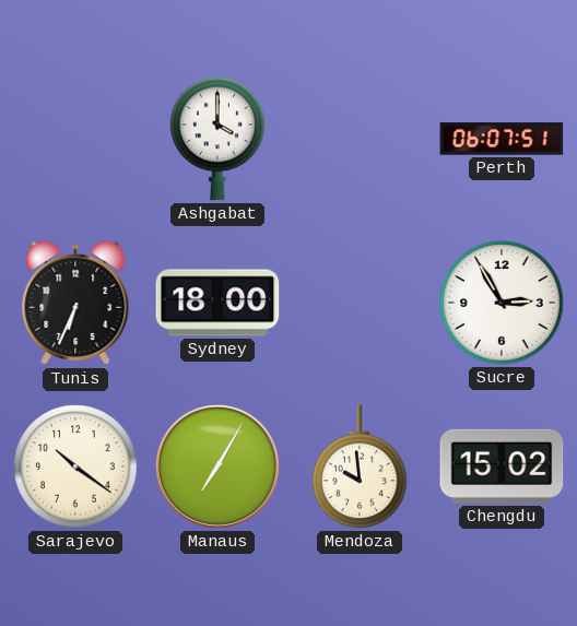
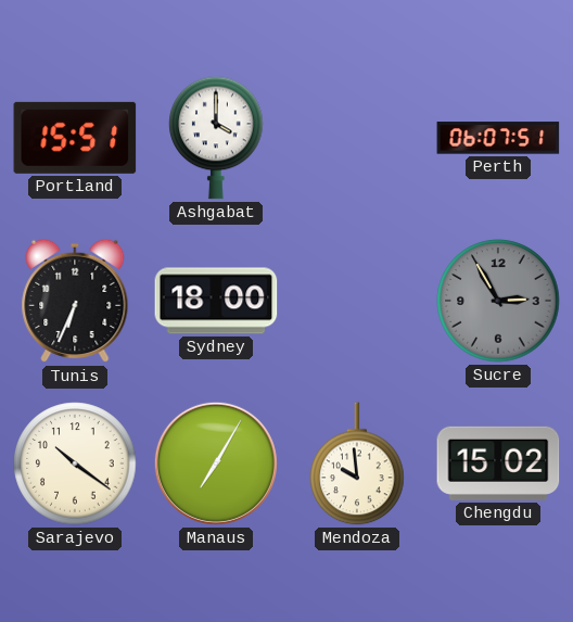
Portland: none -> 15:51
Sucre dial: white -> grey
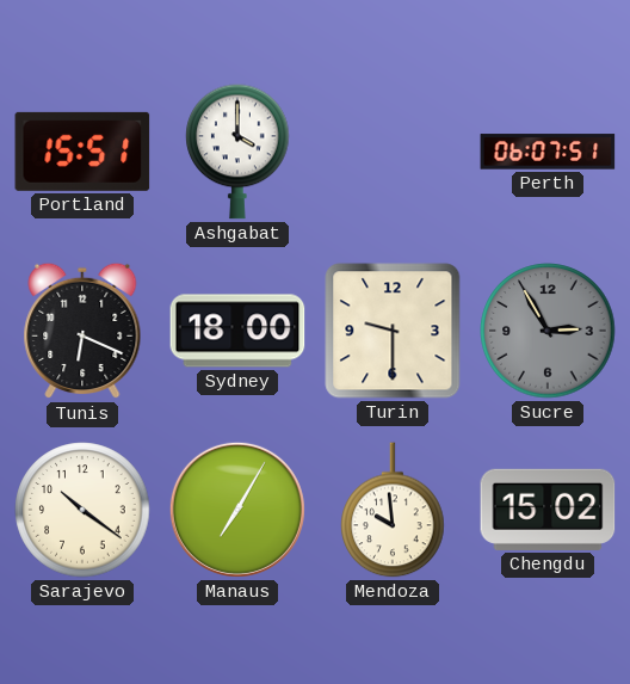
Tunis: 6:34 -> 6:19
Turin: none -> 9:30
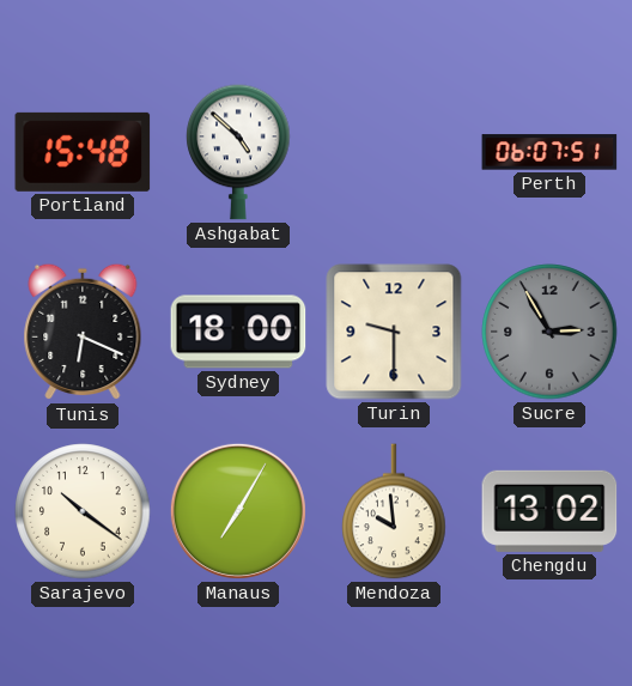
Portland: 15:51 -> 15:48
Ashgabat: 4:00 -> 4:52
Chengdu: 15:02 -> 13:02
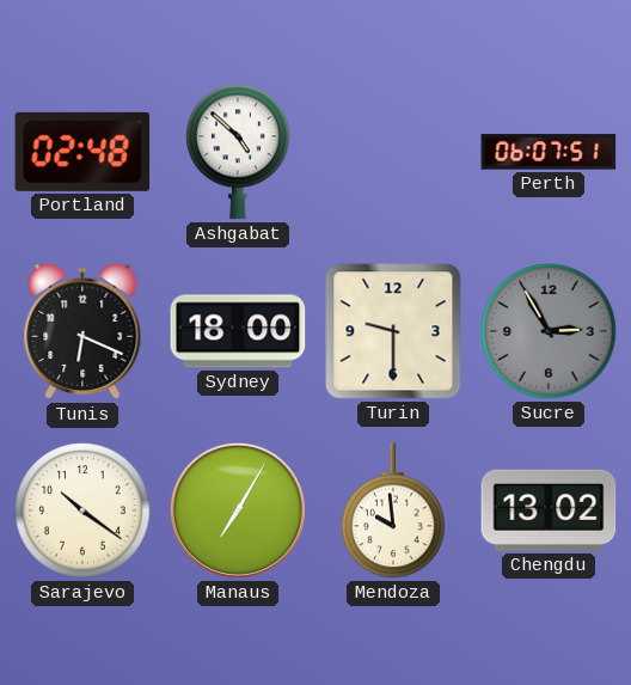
Portland: 15:48 -> 02:48
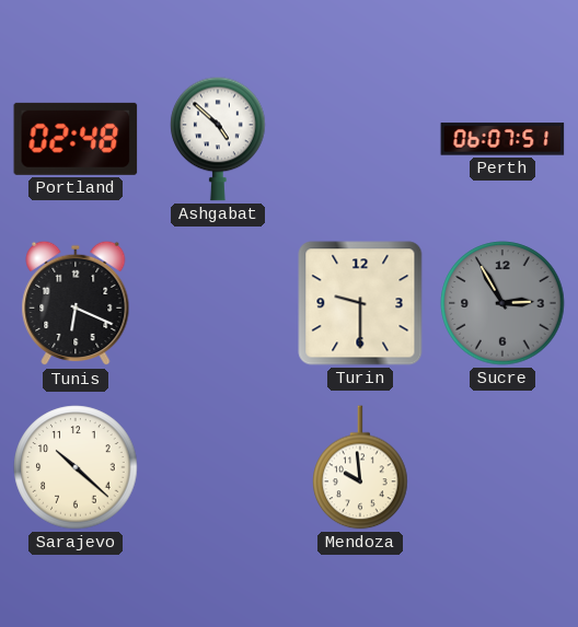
Sydney: 18:00 -> none
Sarajevo: 10:21 -> 10:22
Manaus: 7:05 -> none
Chengdu: 13:02 -> none
